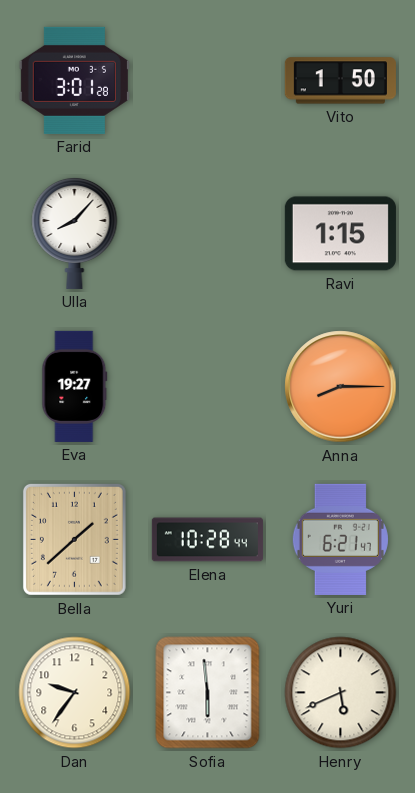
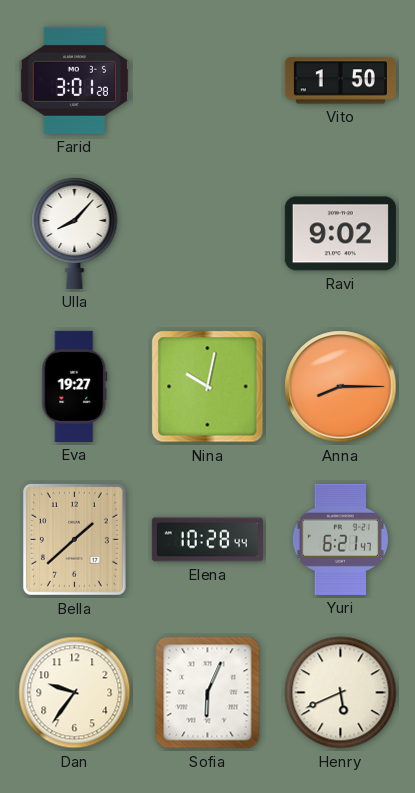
Ravi: 1:15 -> 9:02
Nina: none -> 10:02
Sofia: 5:59 -> 6:04
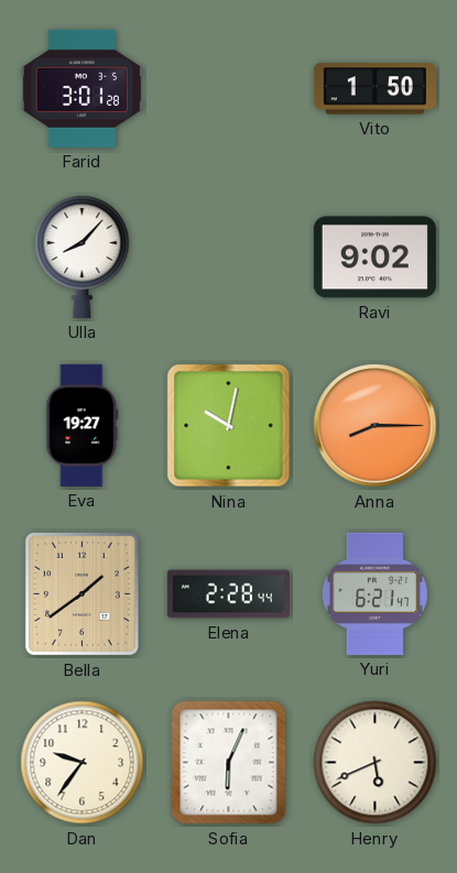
Bella: 1:38 -> 1:39
Elena: 10:28 -> 2:28
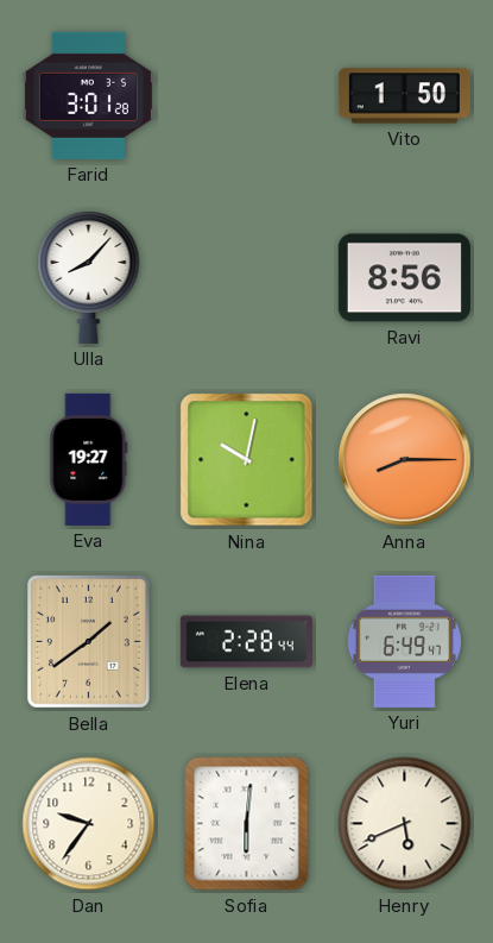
Ravi: 9:02 -> 8:56
Yuri: 6:21 -> 6:49
Sofia: 6:04 -> 6:01
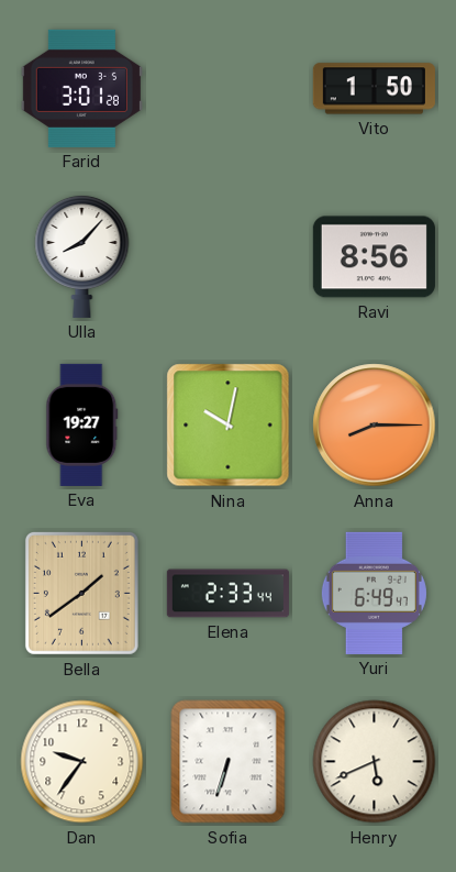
Elena: 2:28 -> 2:33
Sofia: 6:01 -> 6:33
